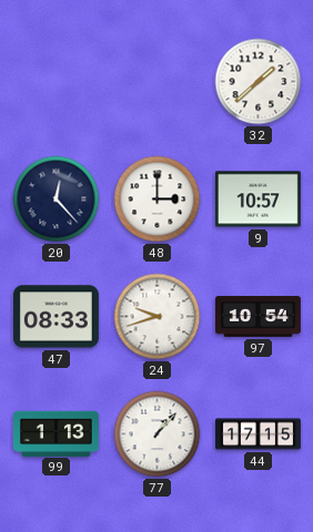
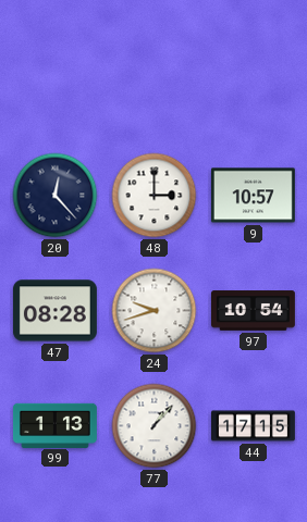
32: 1:38 -> none
47: 08:33 -> 08:28
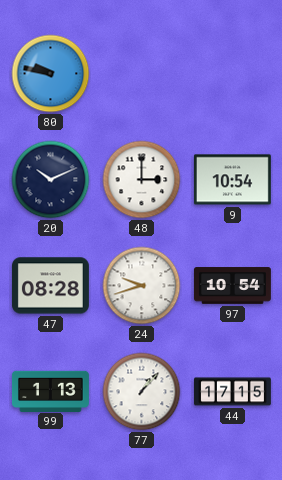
80: none -> 9:47
20: 12:23 -> 10:11
9: 10:57 -> 10:54
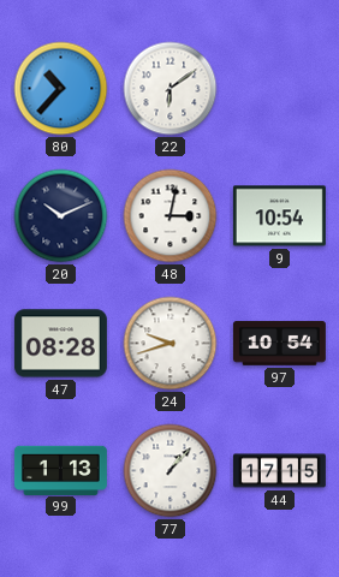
80: 9:47 -> 10:37
22: none -> 6:09
48: 3:00 -> 3:02
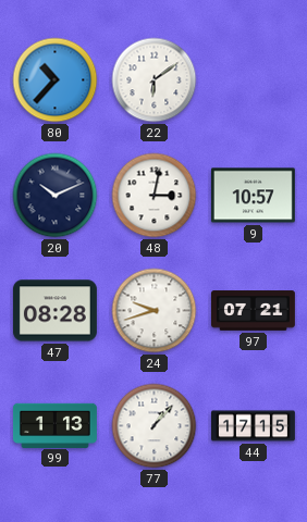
9: 10:54 -> 10:57
97: 10:54 -> 07:21
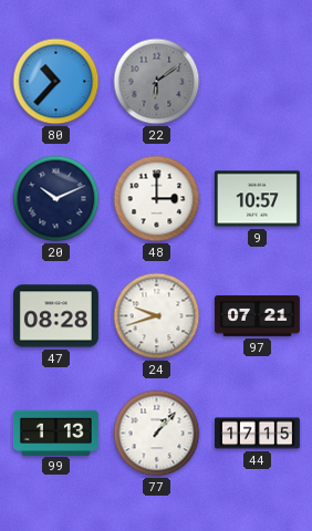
22 dial: white -> grey
48: 3:02 -> 3:00
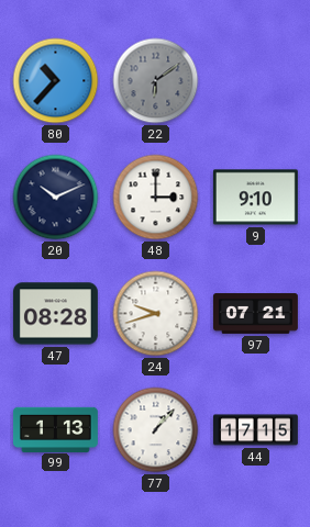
9: 10:57 -> 9:10
